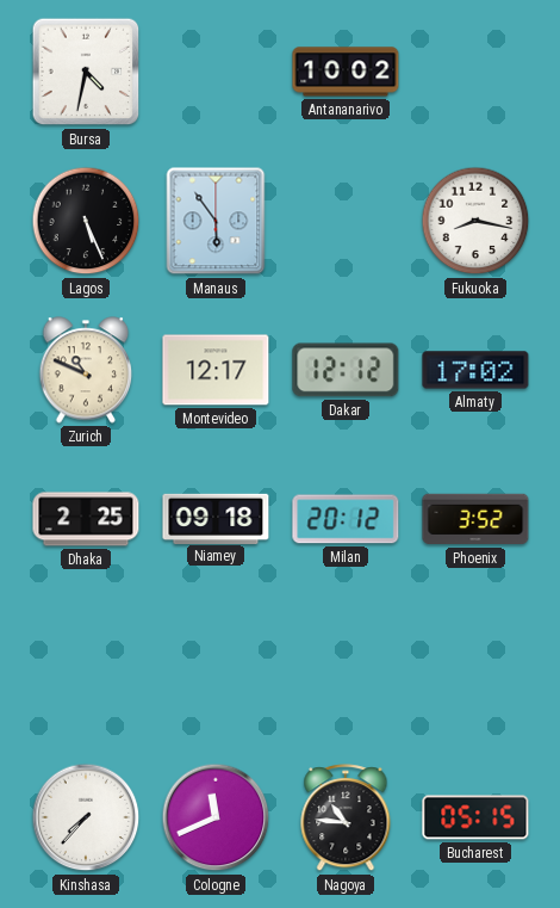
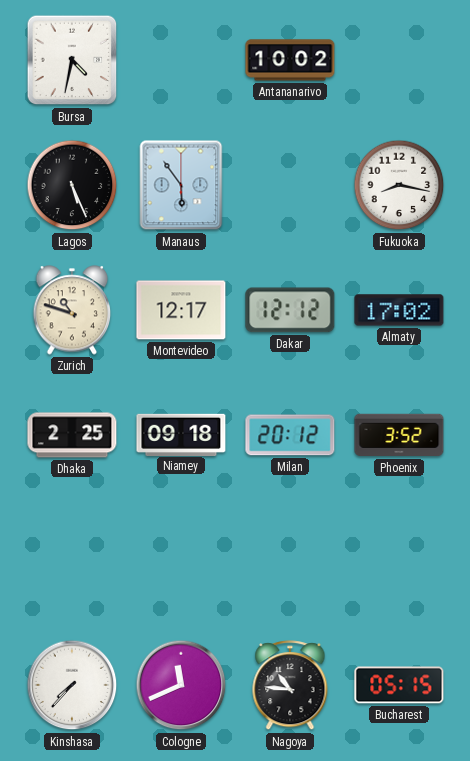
Zurich: 10:49 -> 10:48
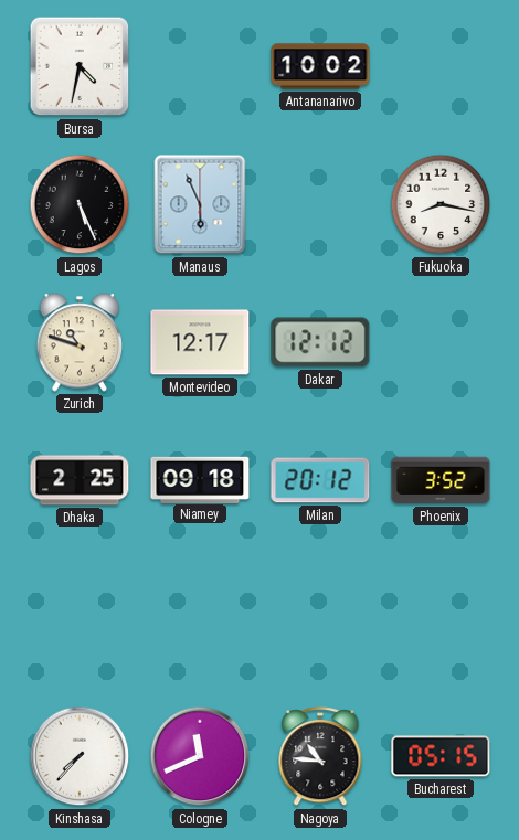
Manaus: 5:54 -> 5:56
Almaty: 17:02 -> none
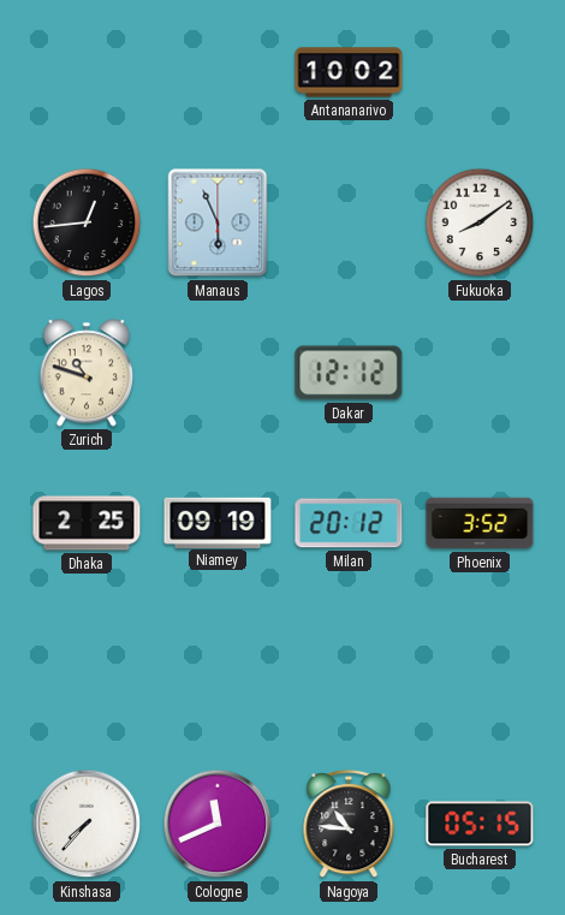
Bursa: 4:32 -> none
Lagos: 5:26 -> 12:44
Fukuoka: 8:17 -> 8:09
Montevideo: 12:17 -> none
Niamey: 09:18 -> 09:19
